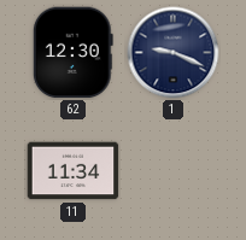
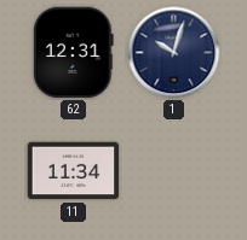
62: 12:30 -> 12:31
1: 9:19 -> 10:03
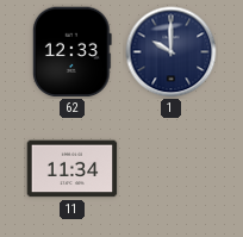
62: 12:31 -> 12:33
1: 10:03 -> 10:00
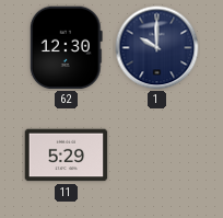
62: 12:33 -> 12:30
11: 11:34 -> 5:29
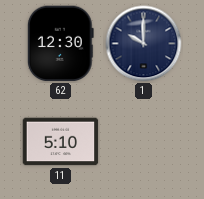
11: 5:29 -> 5:10
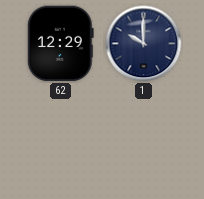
62: 12:30 -> 12:29
11: 5:10 -> none
